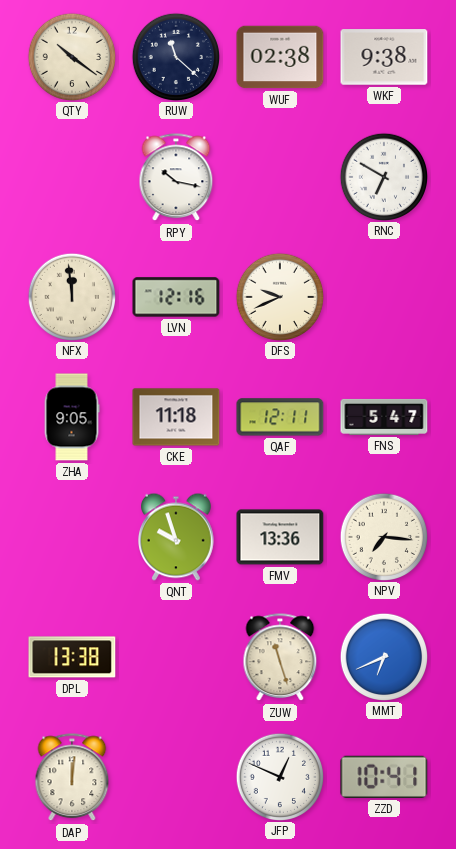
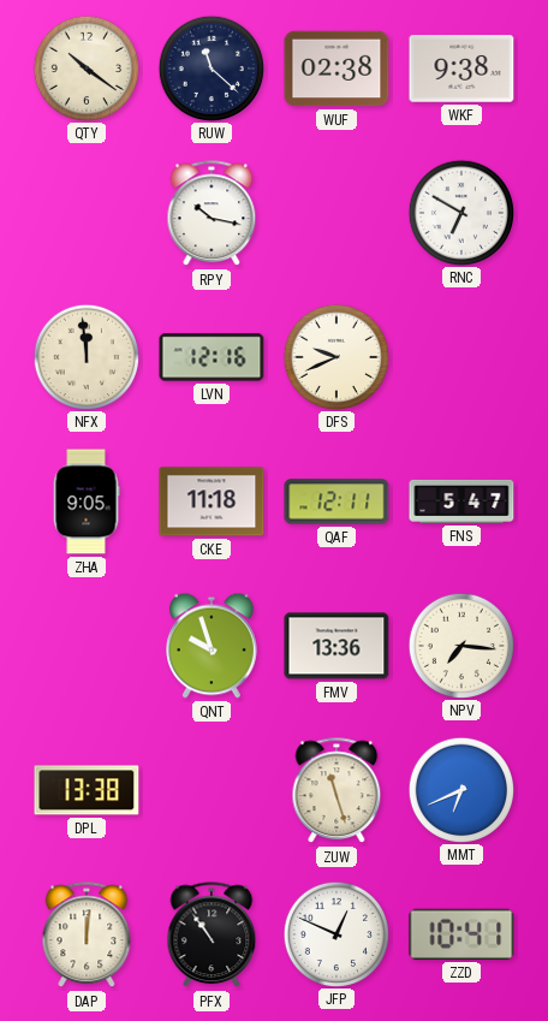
PFX: none -> 10:54
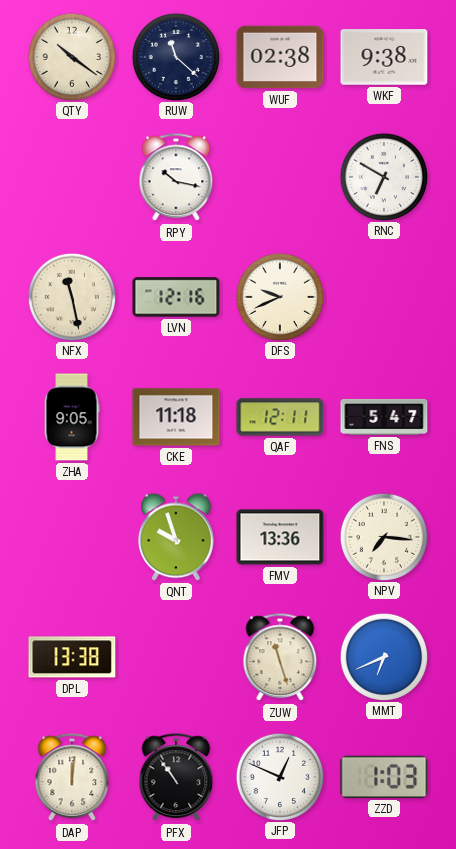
NFX: 11:59 -> 11:28
ZZD: 10:41 -> 1:03
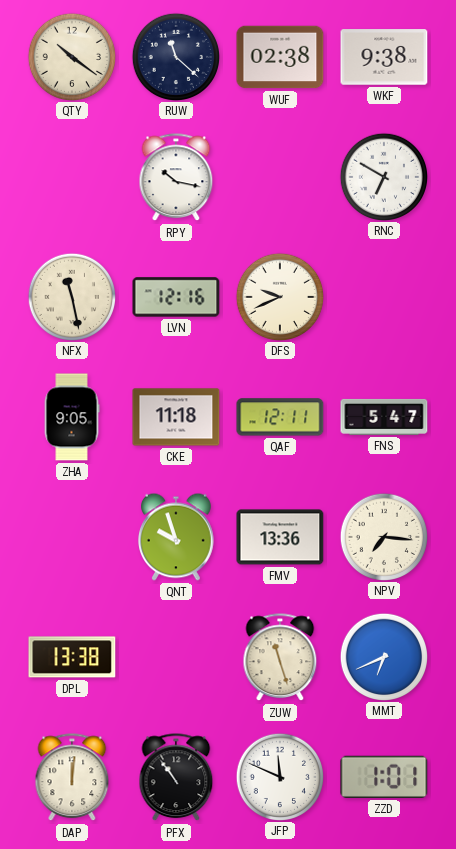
JFP: 12:49 -> 11:49
ZZD: 1:03 -> 1:01
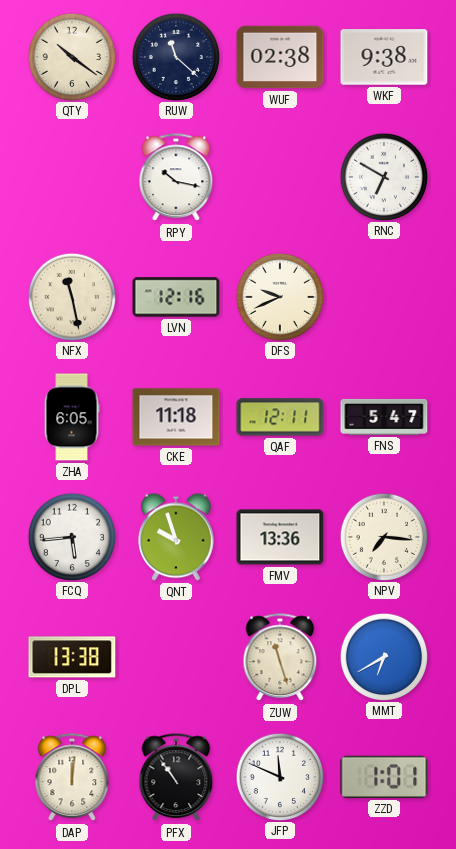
ZHA: 9:05 -> 6:05
FCQ: none -> 5:44
MMT: 6:41 -> 6:40
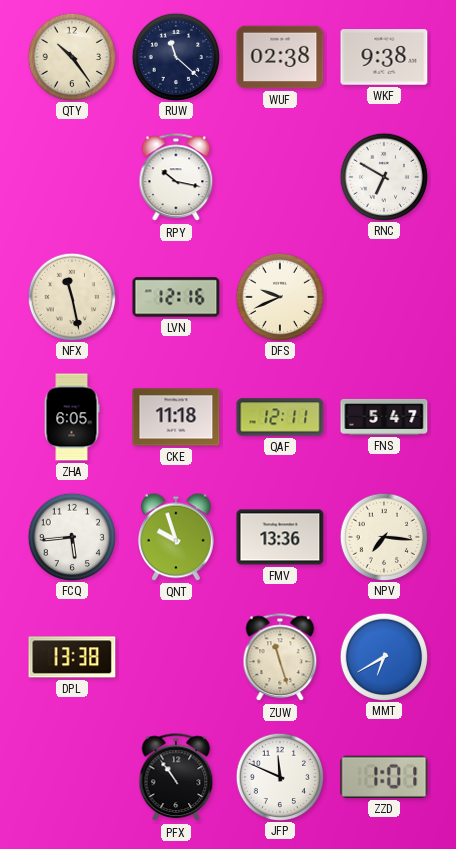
QTY: 10:21 -> 10:24
DAP: 12:01 -> none
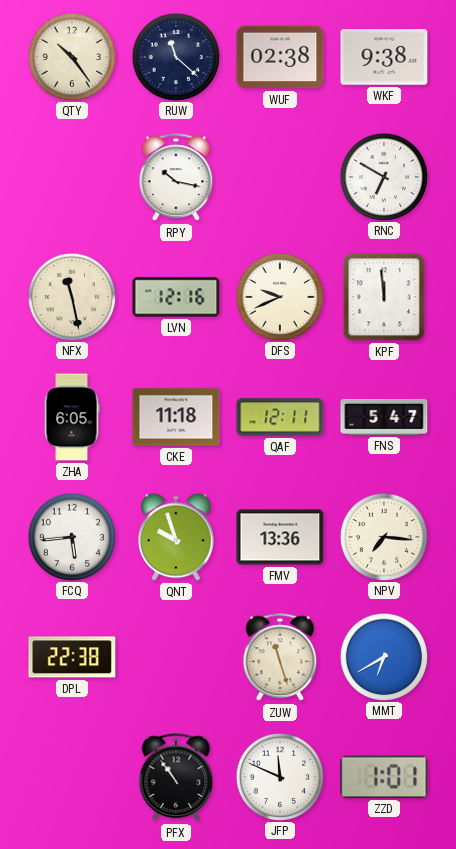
KPF: none -> 11:59
DPL: 13:38 -> 22:38
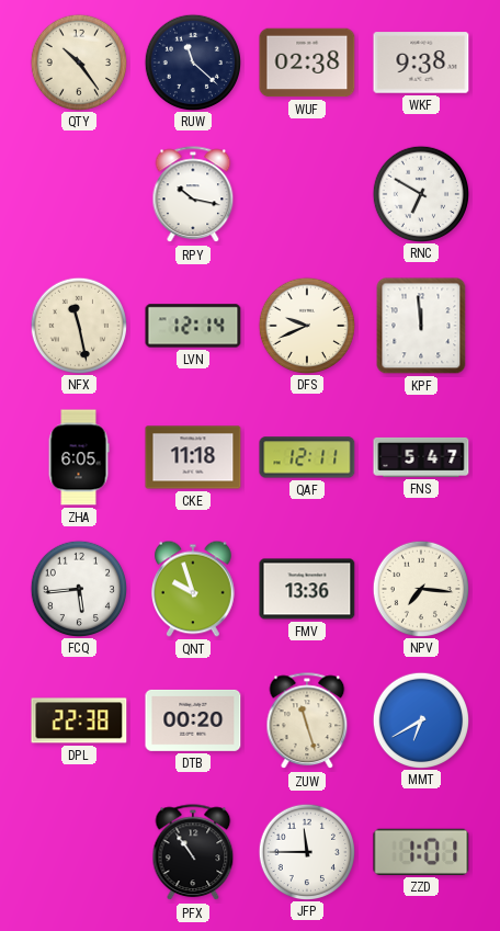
LVN: 12:16 -> 12:14
DTB: none -> 00:20
JFP: 11:49 -> 11:45
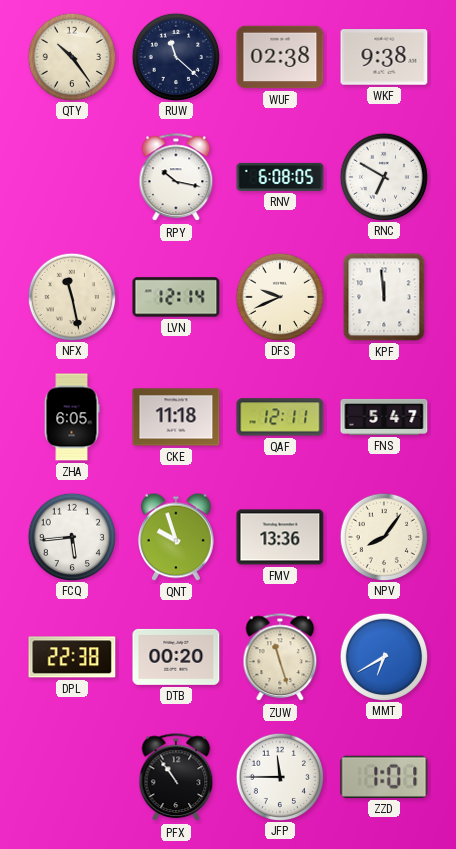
RNV: none -> 6:08
NPV: 7:16 -> 8:06
